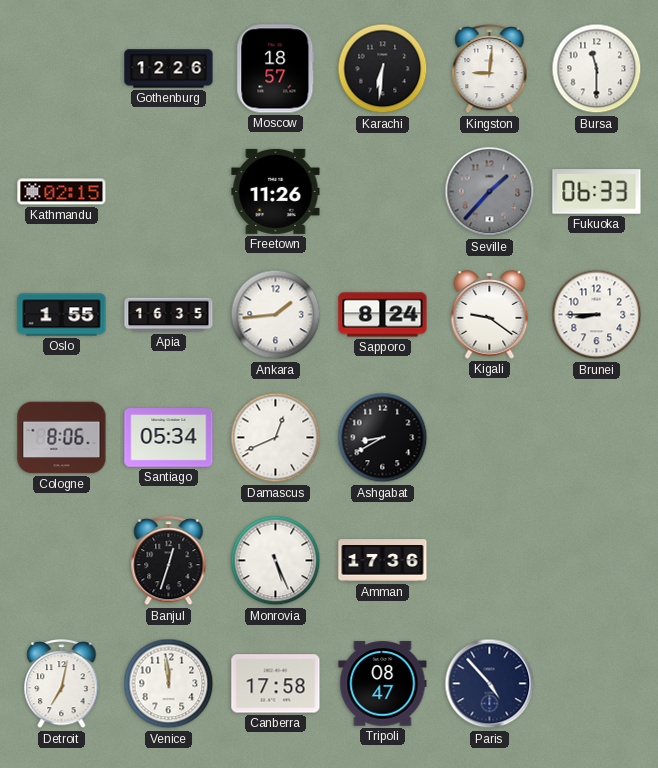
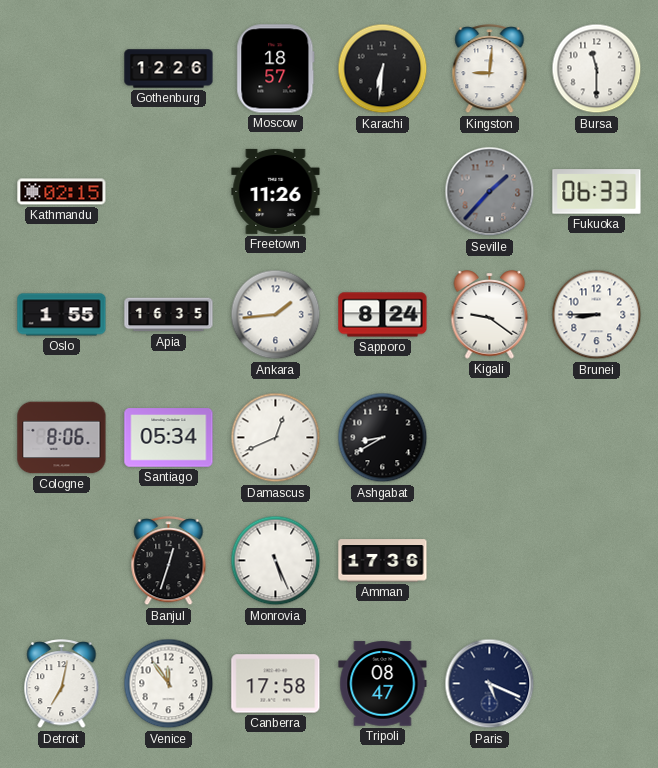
Venice: 11:59 -> 11:54
Paris: 4:53 -> 5:19
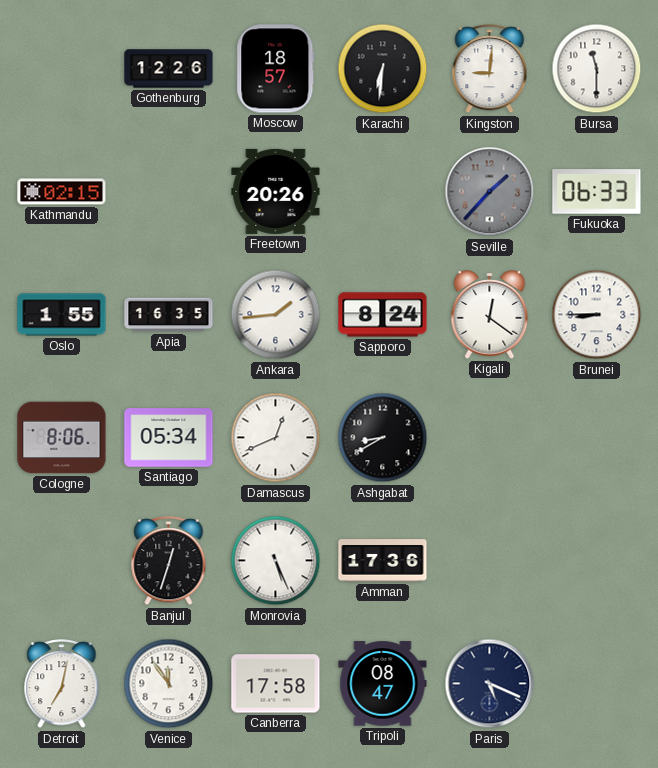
Freetown: 11:26 -> 20:26
Kigali: 9:21 -> 12:21
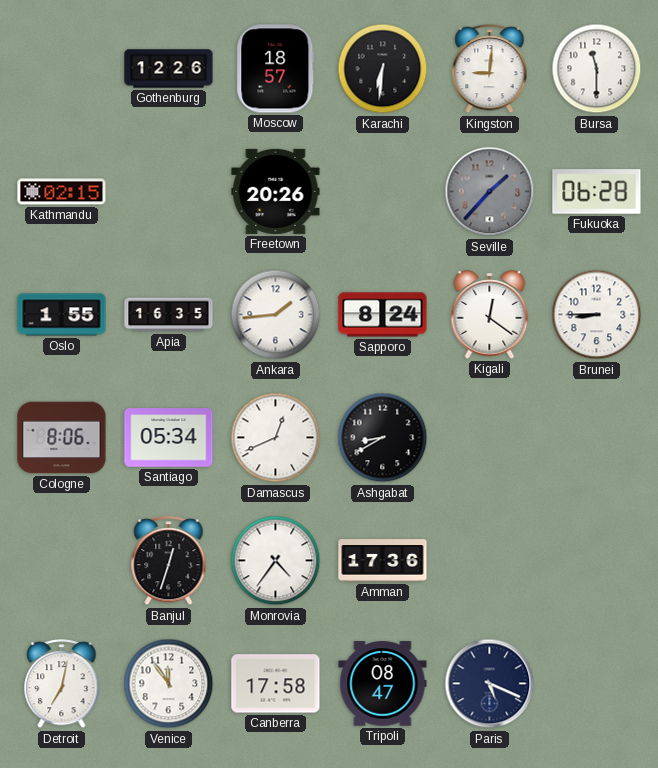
Fukuoka: 06:33 -> 06:28
Monrovia: 5:26 -> 4:36
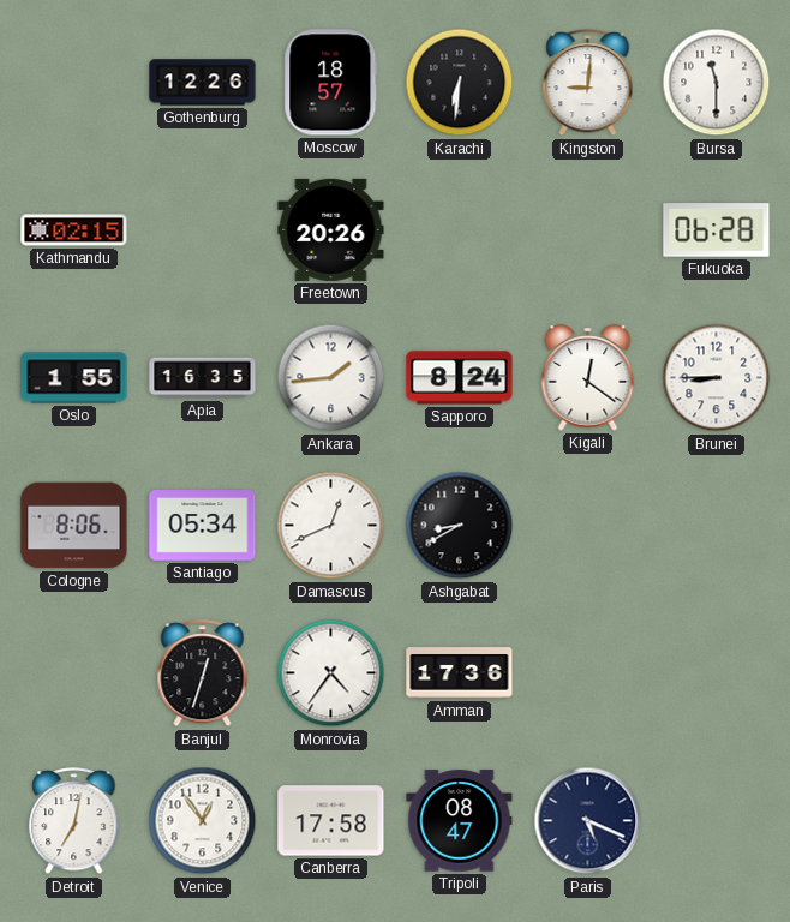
Seville: 1:37 -> none
Venice: 11:54 -> 12:54
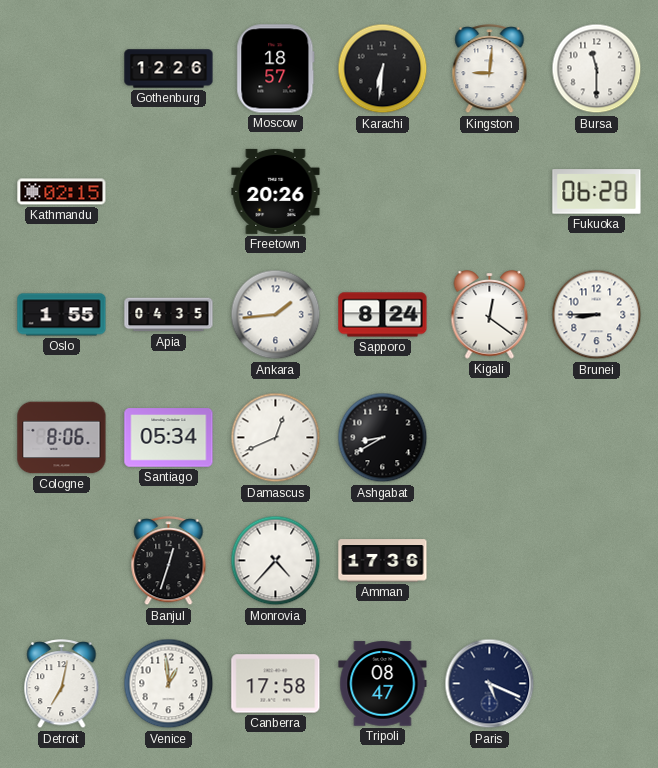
Apia: 16:35 -> 04:35
Monrovia: 4:36 -> 4:37
Venice: 12:54 -> 12:59
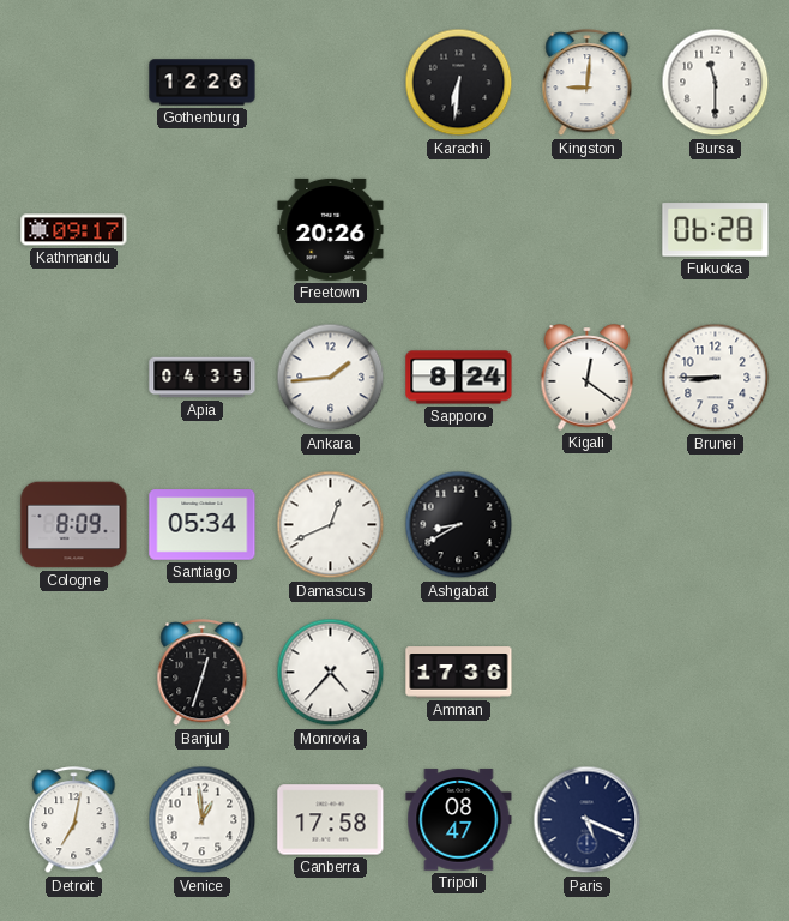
Moscow: 18:57 -> none
Kathmandu: 02:15 -> 09:17
Oslo: 1:55 -> none
Cologne: 8:06 -> 8:09
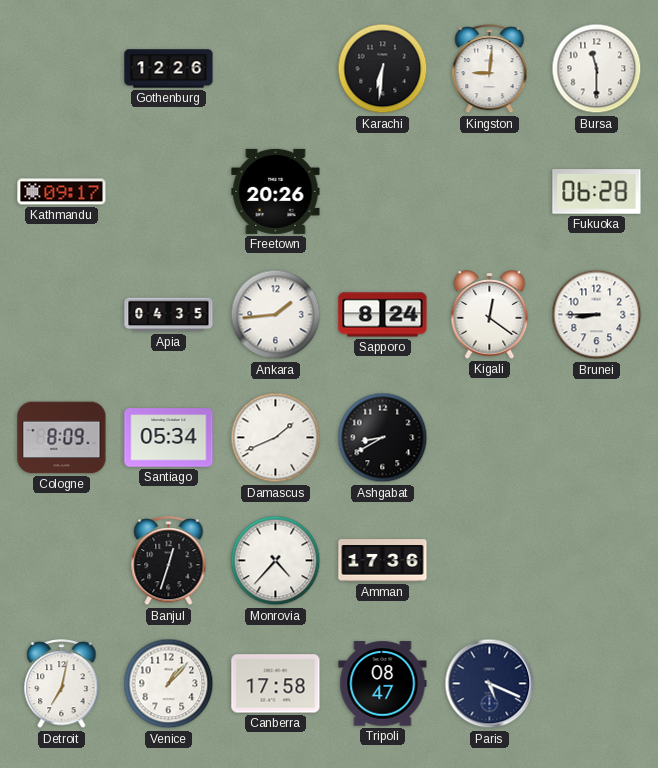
Damascus: 12:41 -> 1:41
Venice: 12:59 -> 1:07
